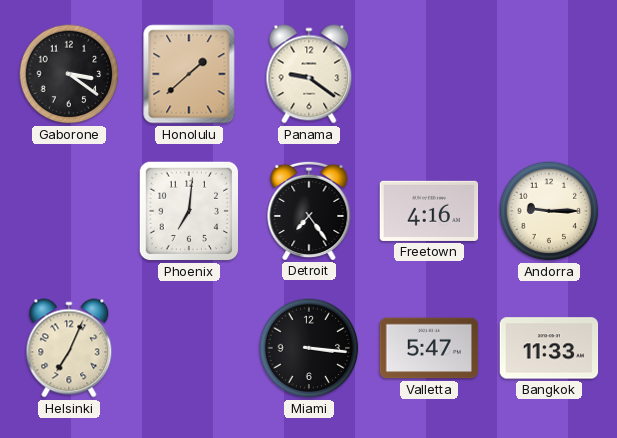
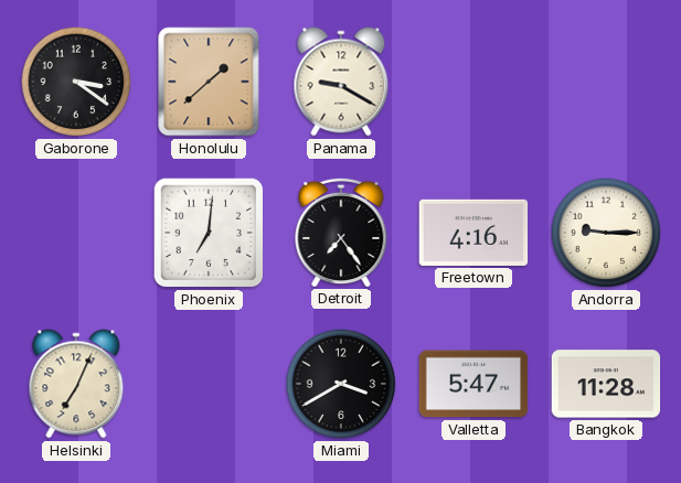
Panama: 9:21 -> 9:20
Miami: 3:16 -> 3:40
Bangkok: 11:33 -> 11:28
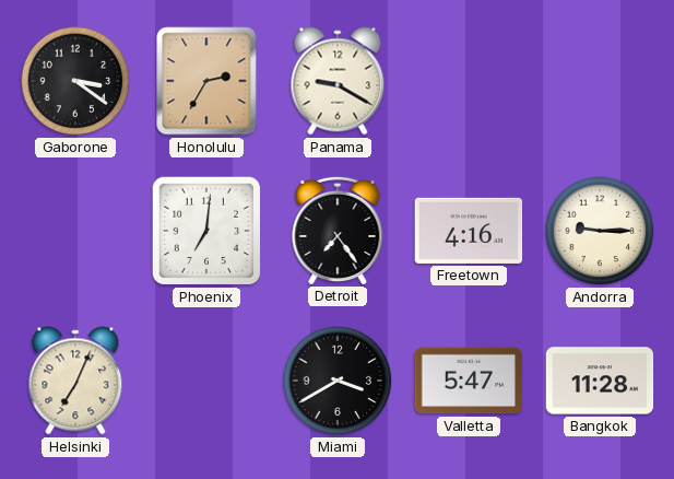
Honolulu: 1:38 -> 2:35
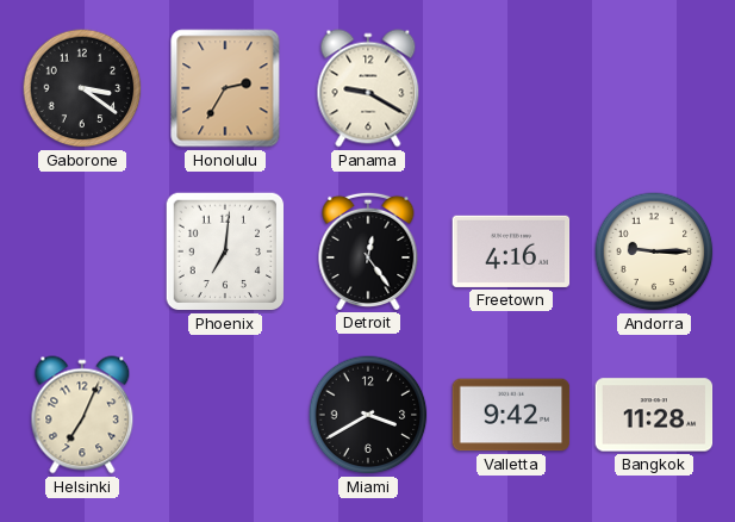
Detroit: 7:24 -> 12:24
Valletta: 5:47 -> 9:42
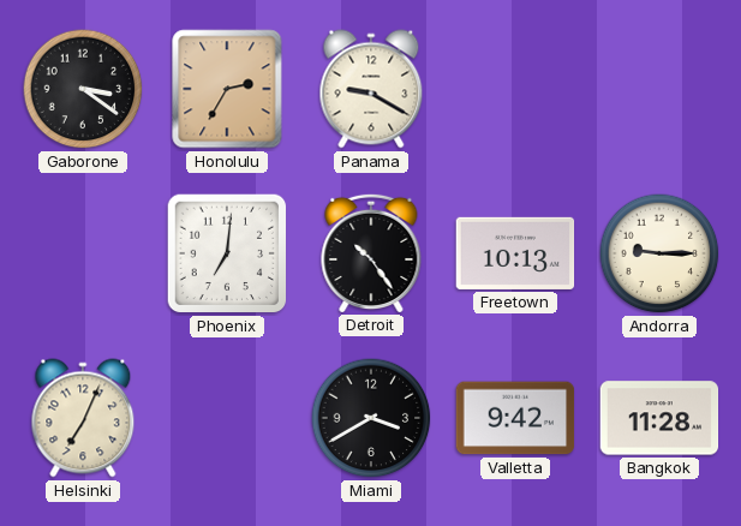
Detroit: 12:24 -> 10:24
Freetown: 4:16 -> 10:13
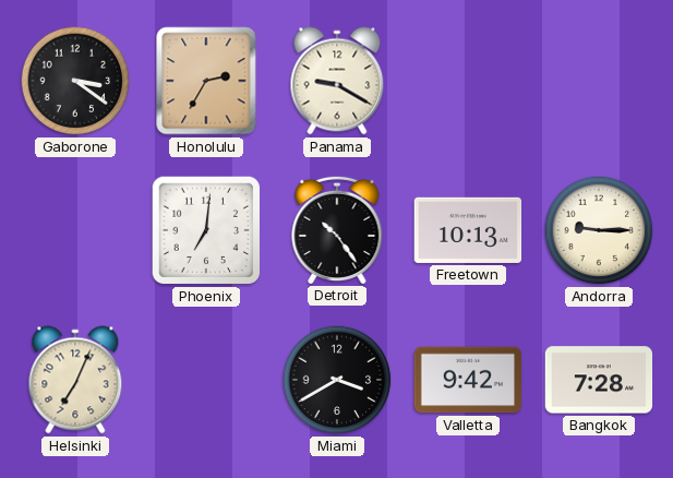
Bangkok: 11:28 -> 7:28
